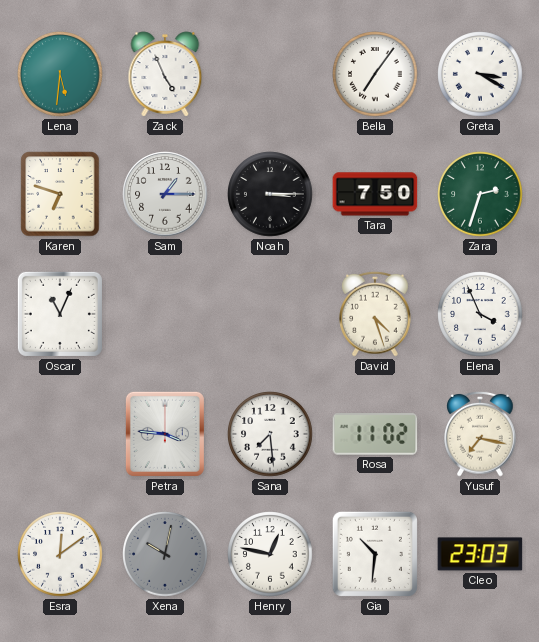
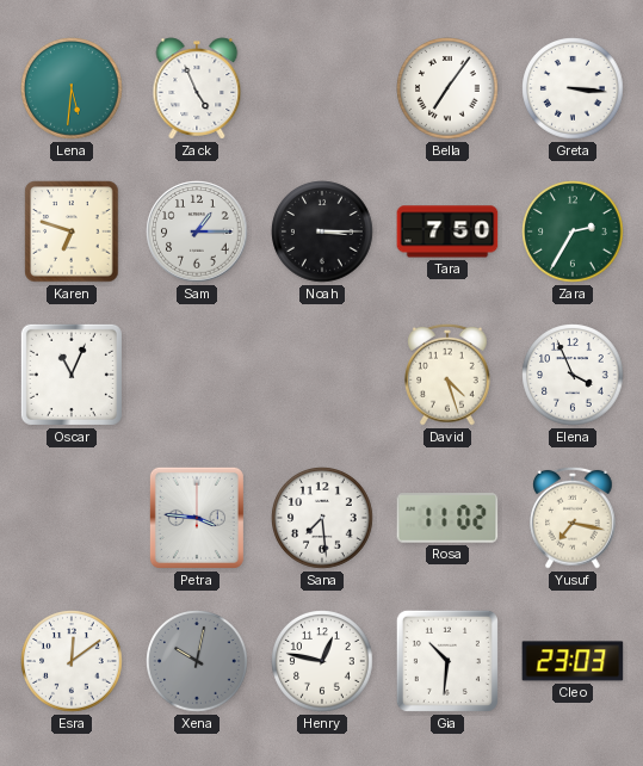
Greta: 3:20 -> 3:16
Zara: 2:33 -> 2:35
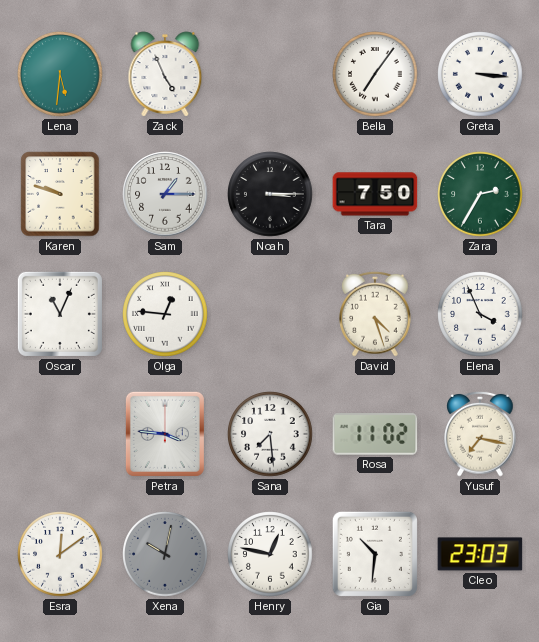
Karen: 6:48 -> 9:48
Olga: none -> 12:46
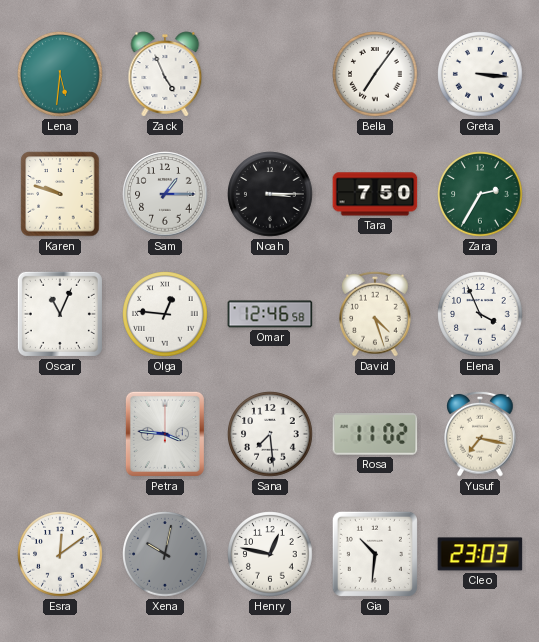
Omar: none -> 12:46
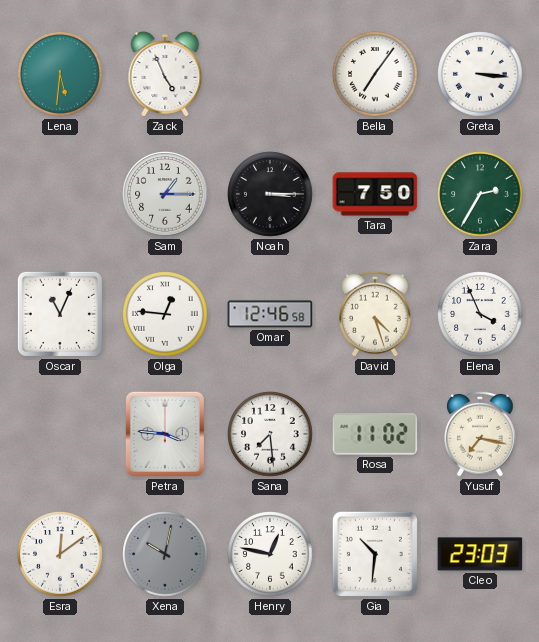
Karen: 9:48 -> none
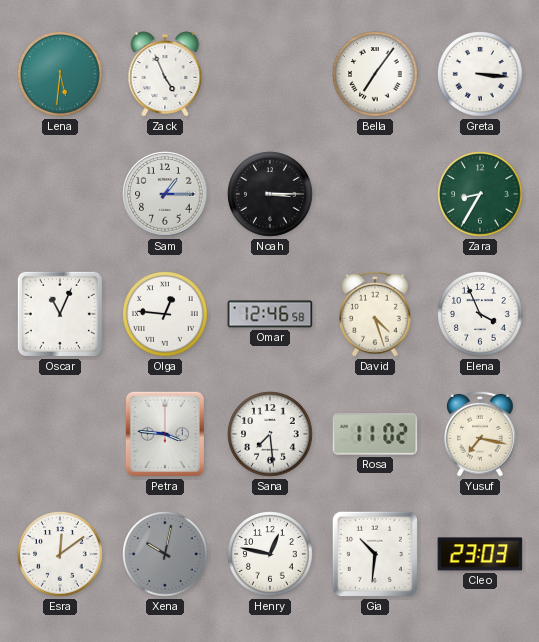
Tara: 7:50 -> none
Zara: 2:35 -> 8:35
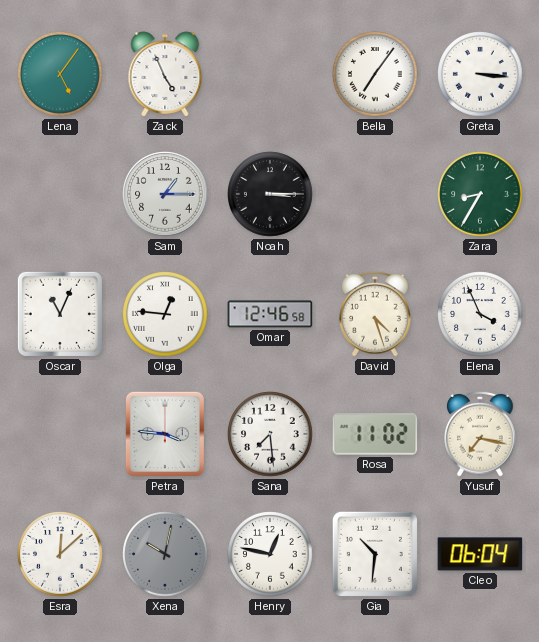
Lena: 5:31 -> 5:06
Esra: 12:09 -> 12:08
Cleo: 23:03 -> 06:04
